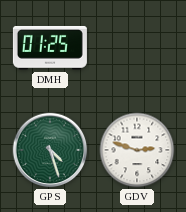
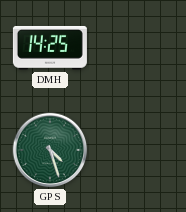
DMH: 01:25 -> 14:25
GDV: 2:48 -> none
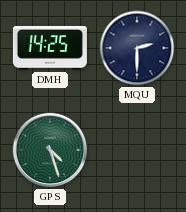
MQU: none -> 2:30
